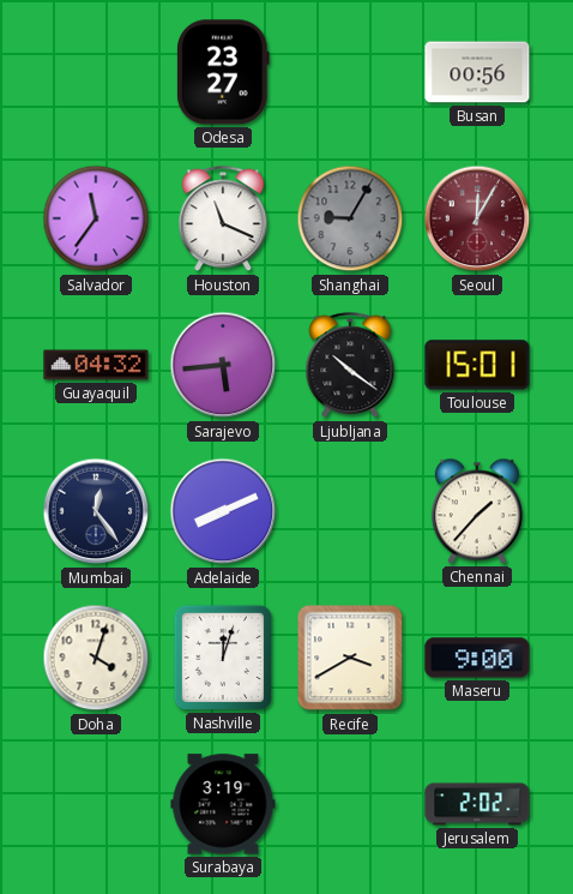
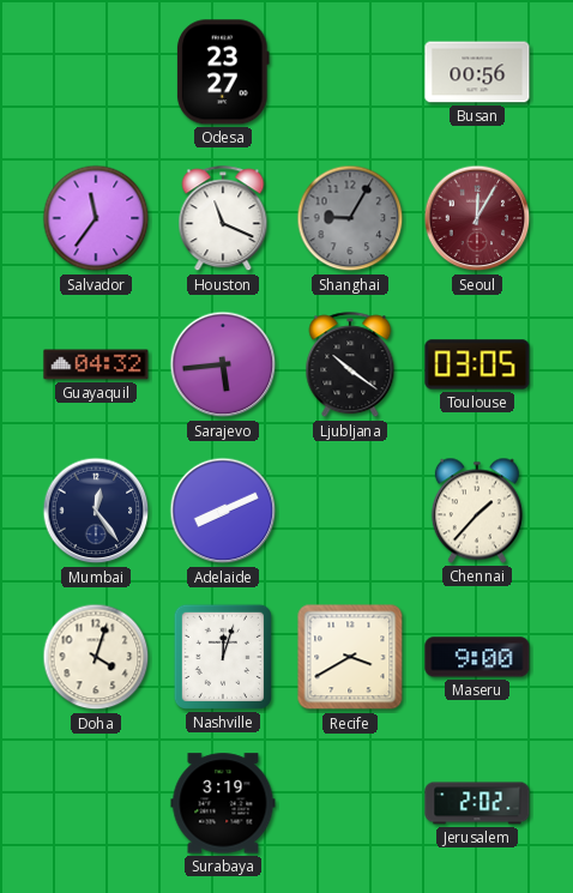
Toulouse: 15:01 -> 03:05
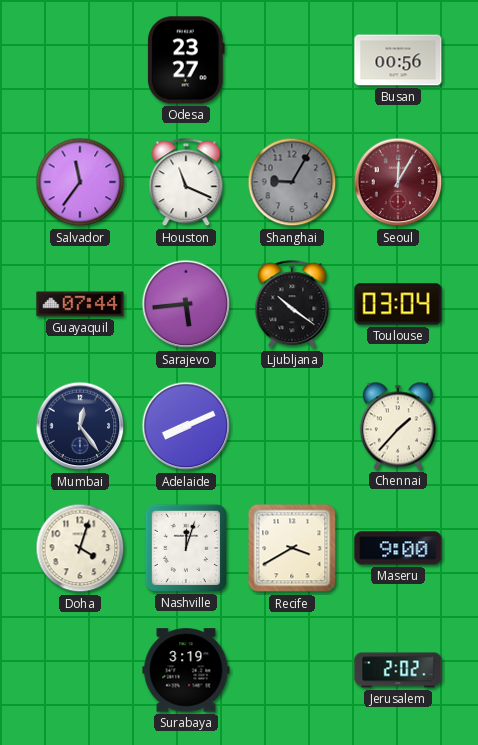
Guayaquil: 04:32 -> 07:44
Toulouse: 03:05 -> 03:04
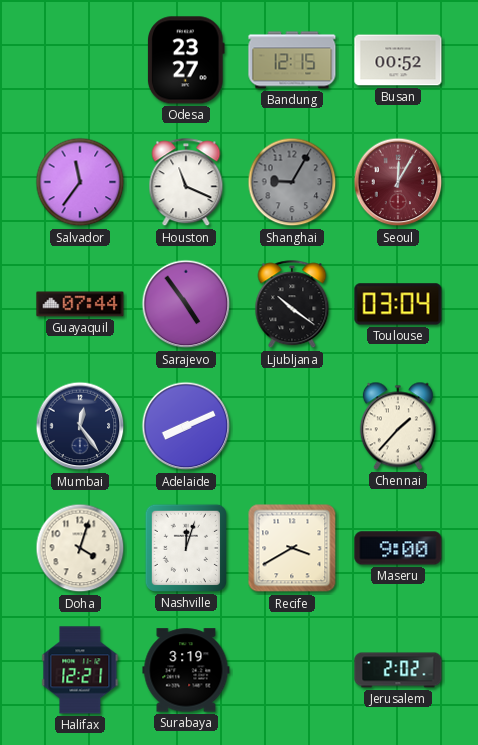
Bandung: none -> 12:15
Busan: 00:56 -> 00:52
Sarajevo: 5:44 -> 4:54
Halifax: none -> 12:21
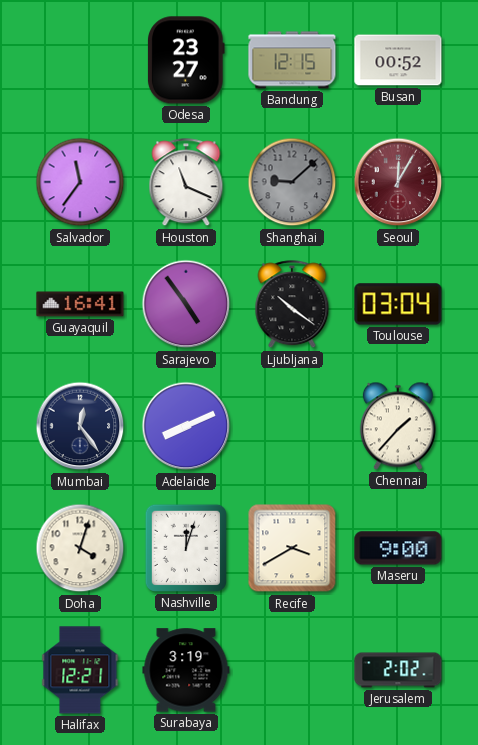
Shanghai: 9:05 -> 9:08
Guayaquil: 07:44 -> 16:41
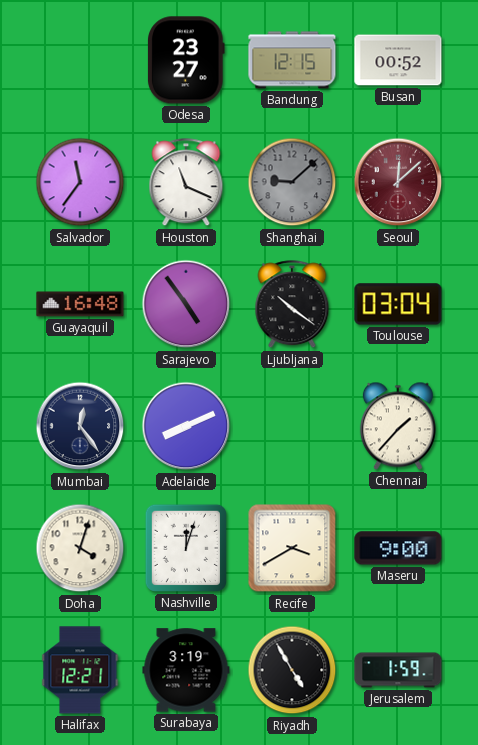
Seoul: 12:05 -> 12:08
Guayaquil: 16:41 -> 16:48
Riyadh: none -> 4:55
Jerusalem: 2:02 -> 1:59
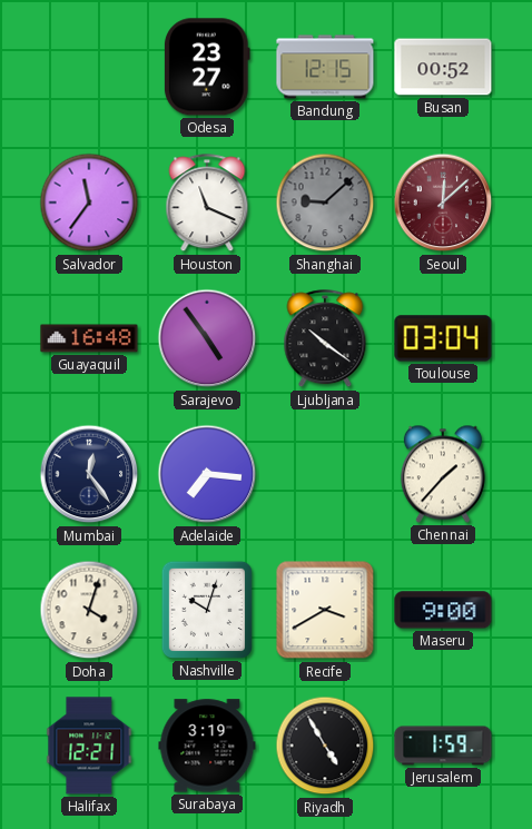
Adelaide: 8:11 -> 7:16
Nashville: 12:03 -> 10:03
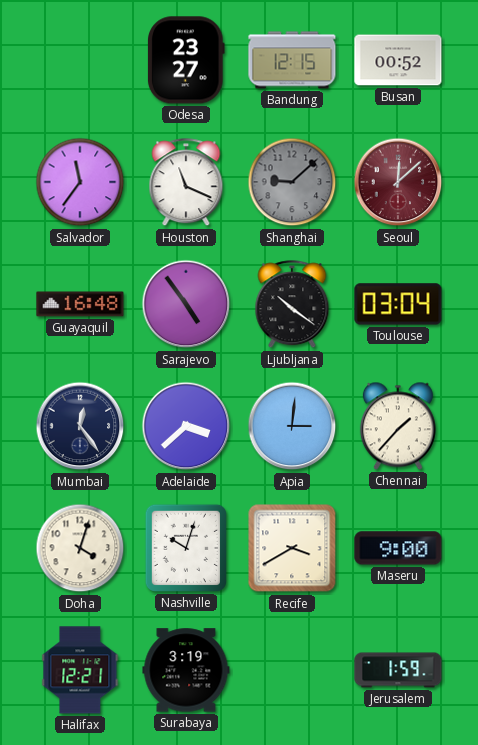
Adelaide: 7:16 -> 3:38
Apia: none -> 3:01
Riyadh: 4:55 -> none
